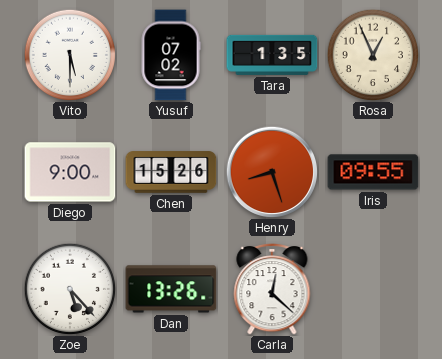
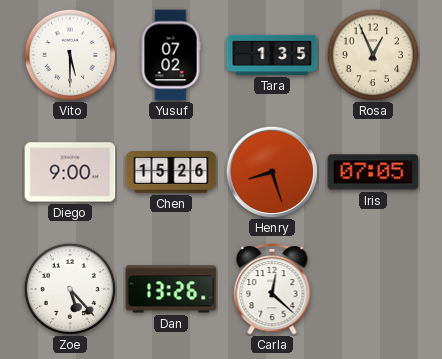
Iris: 09:55 -> 07:05
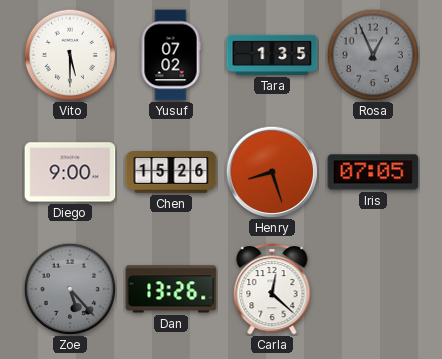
Rosa dial: cream -> grey
Zoe dial: white -> grey
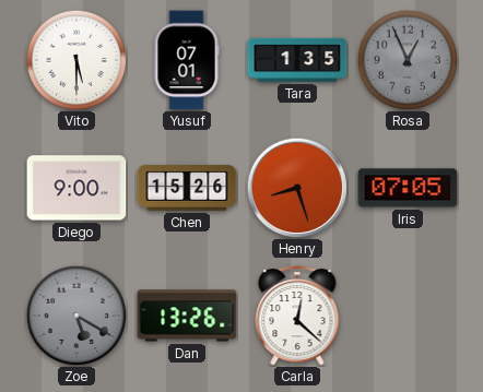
Yusuf: 07:02 -> 07:01
Zoe: 5:23 -> 5:20
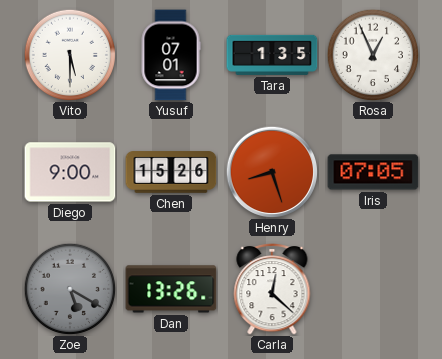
Rosa dial: grey -> white
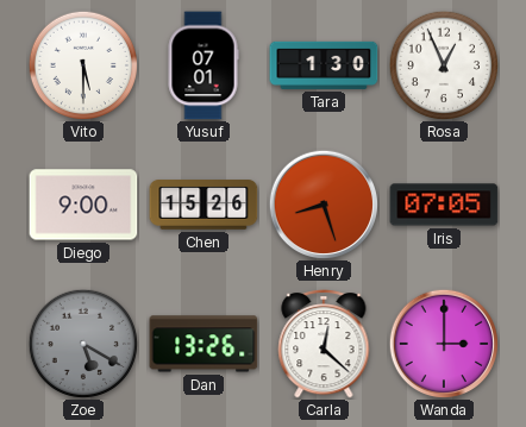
Tara: 1:35 -> 1:30
Wanda: none -> 3:00
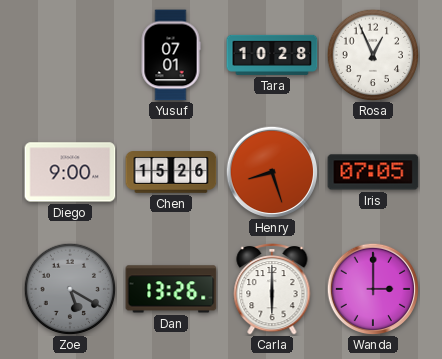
Vito: 5:30 -> none
Tara: 1:30 -> 10:28
Carla: 12:22 -> 6:00
